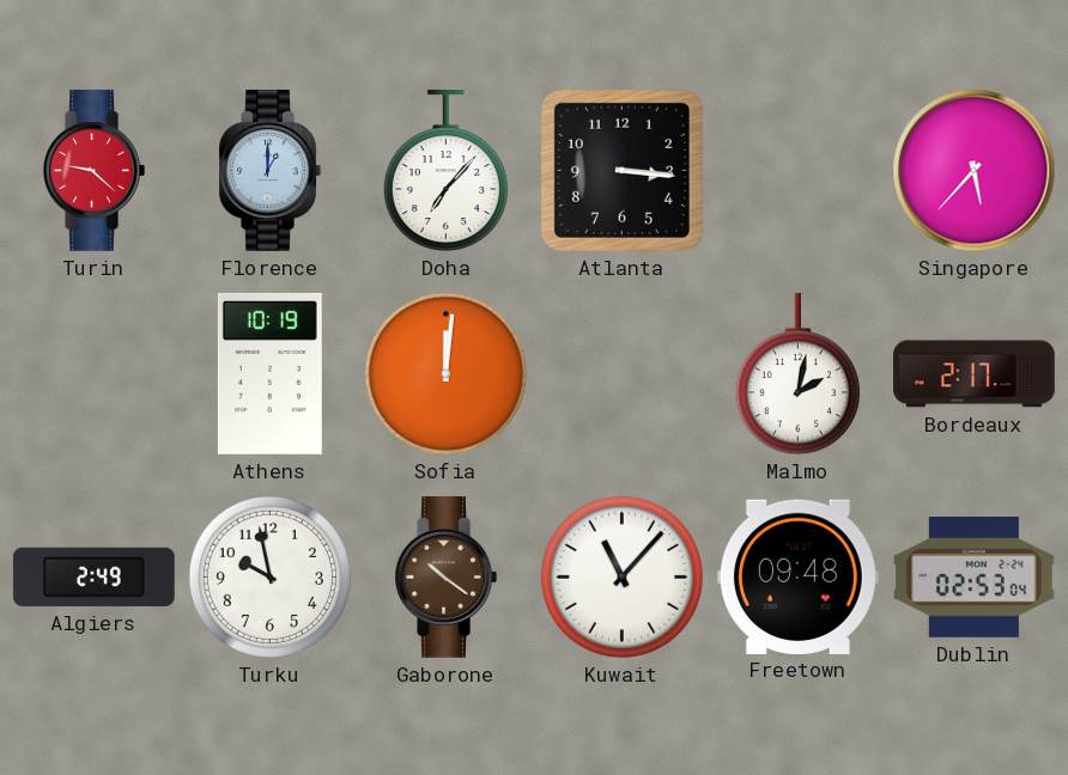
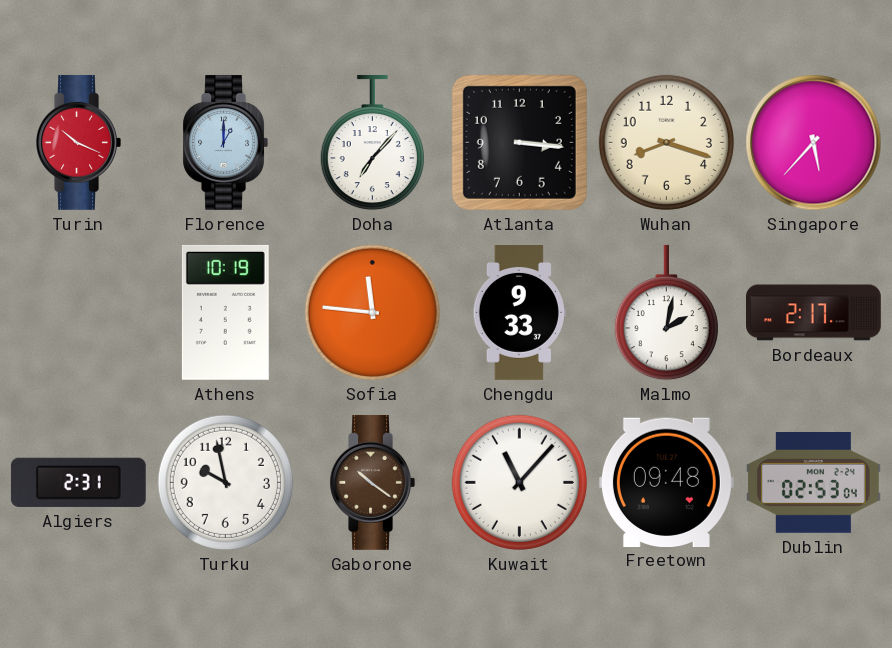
Turin: 9:22 -> 10:19
Wuhan: none -> 8:18
Sofia: 12:01 -> 11:46
Chengdu: none -> 9:33
Algiers: 2:49 -> 2:31
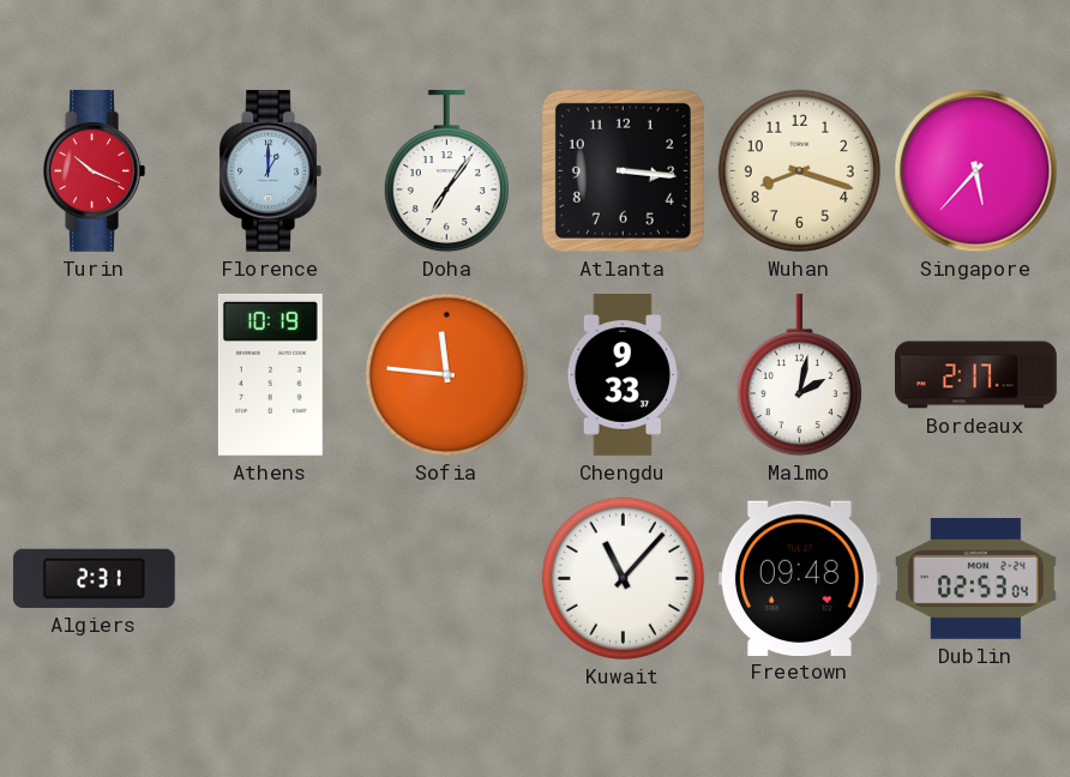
Doha: 7:07 -> 7:06
Turku: 9:58 -> none
Gaborone: 10:21 -> none
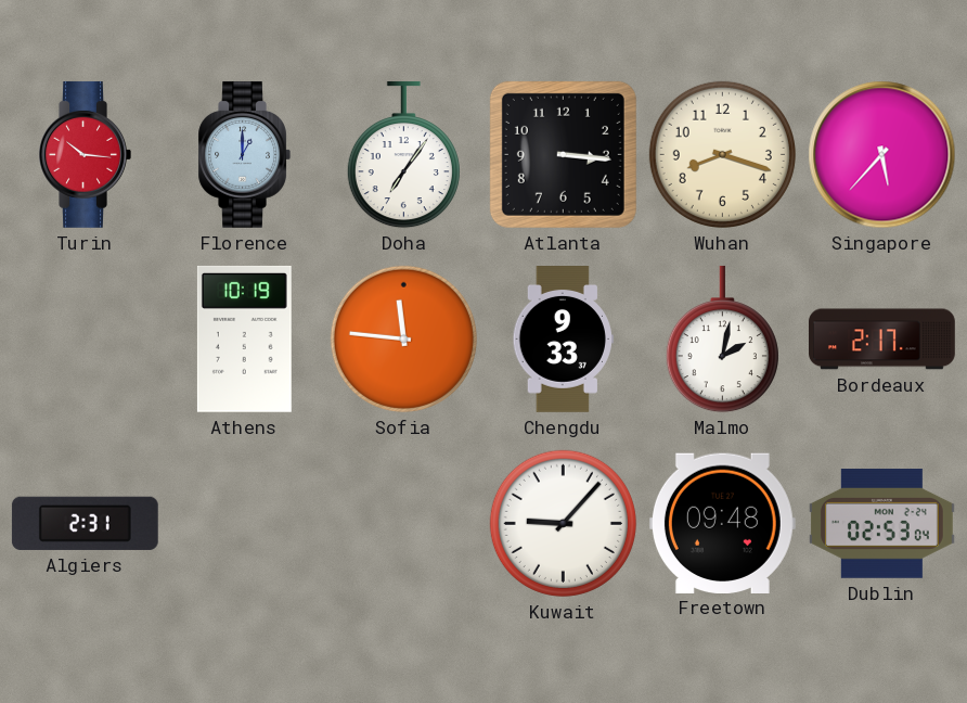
Turin: 10:19 -> 10:16
Kuwait: 11:07 -> 9:07
